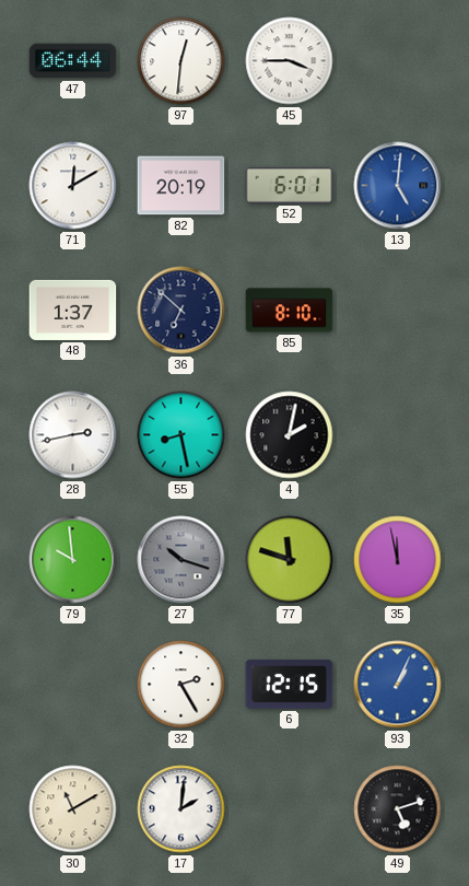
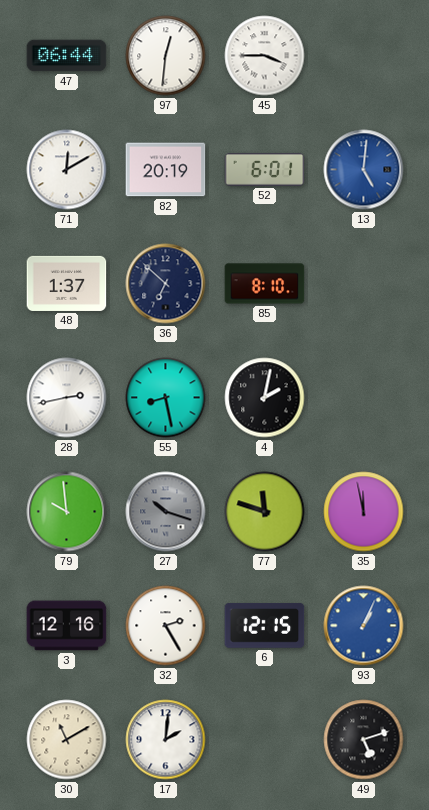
3: none -> 12:16
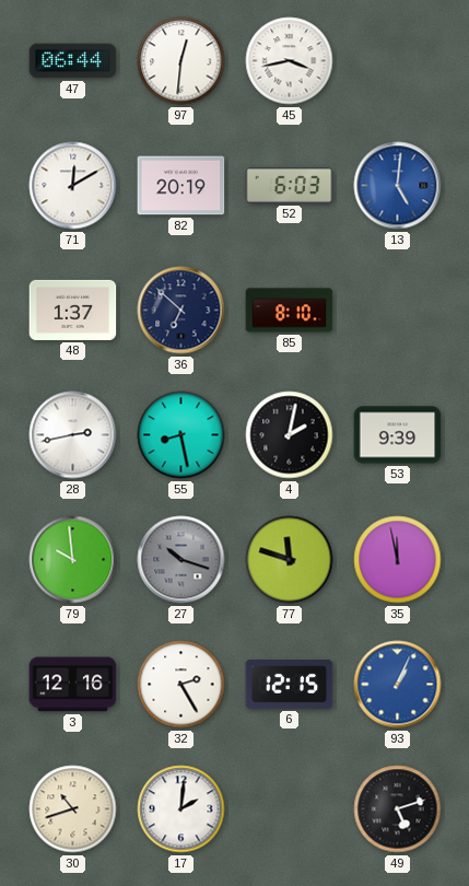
45: 3:45 -> 3:43
52: 6:01 -> 6:03
53: none -> 9:39
30: 11:10 -> 10:42
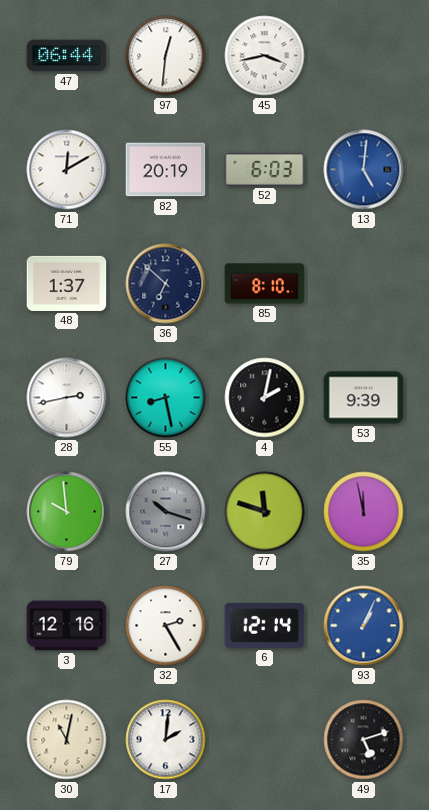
6: 12:15 -> 12:14
30: 10:42 -> 11:02
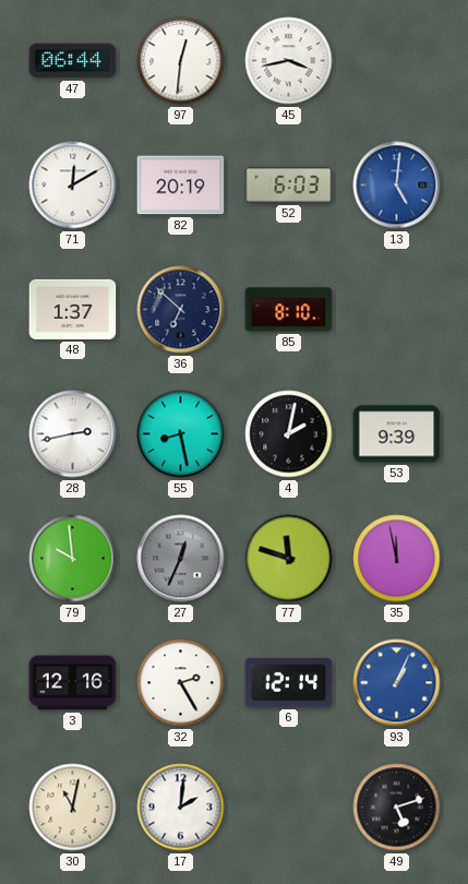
27: 10:18 -> 12:34
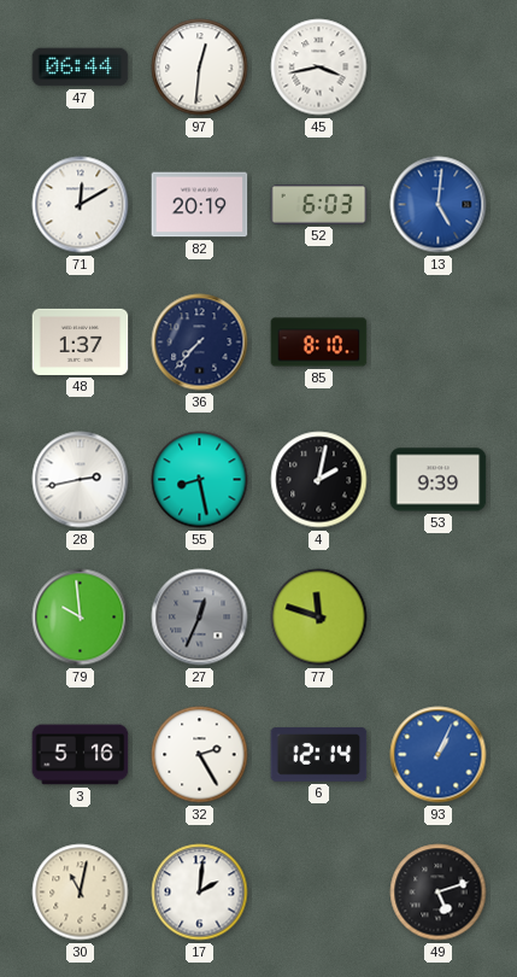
36: 6:52 -> 7:37
35: 11:58 -> none
3: 12:16 -> 5:16
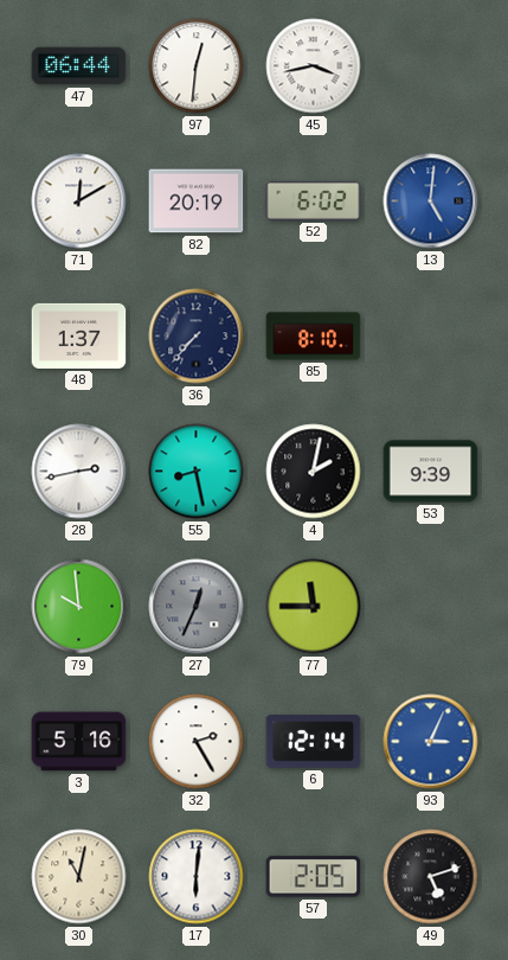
52: 6:03 -> 6:02
77: 11:48 -> 11:45
93: 1:04 -> 3:04
17: 2:01 -> 6:01
57: none -> 2:05
